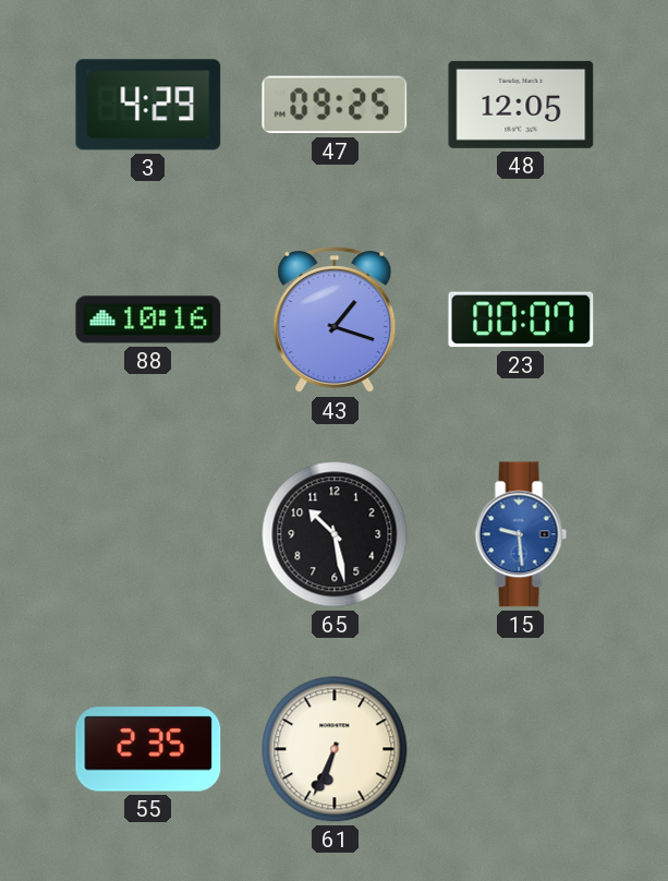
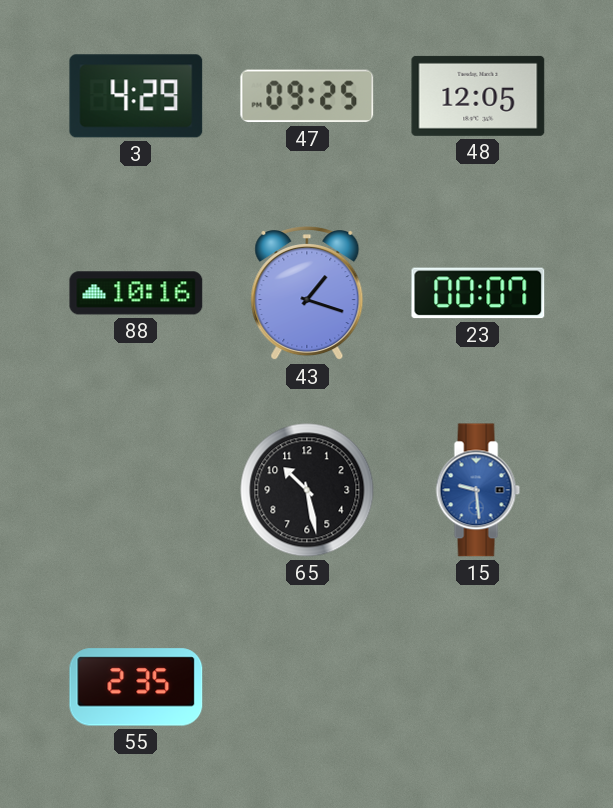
61: 6:34 -> none
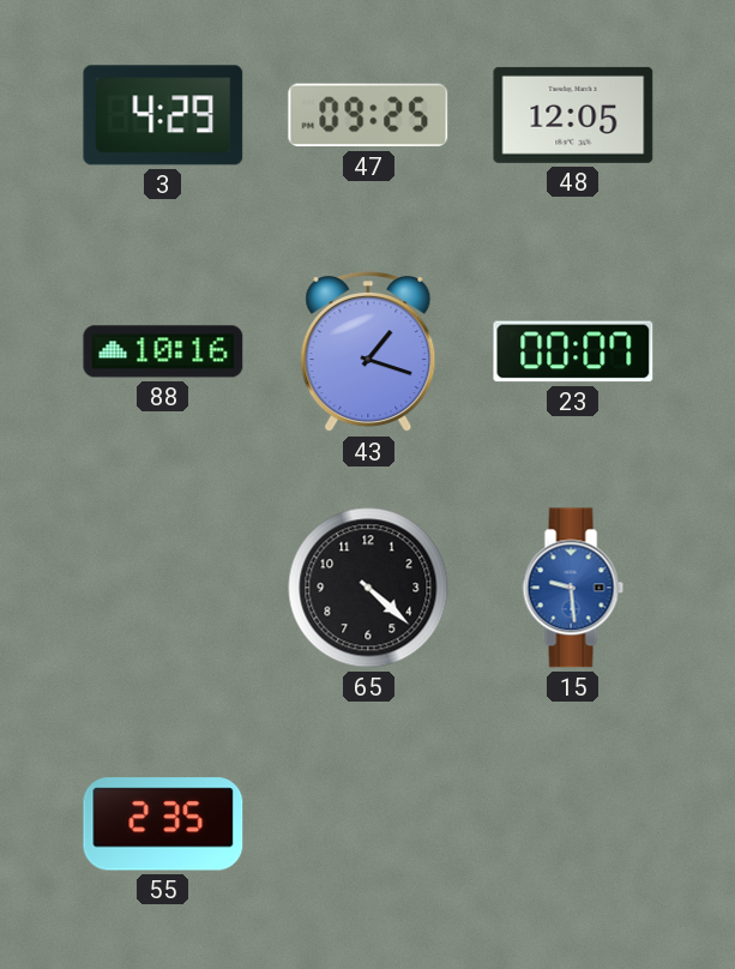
65: 10:28 -> 4:22
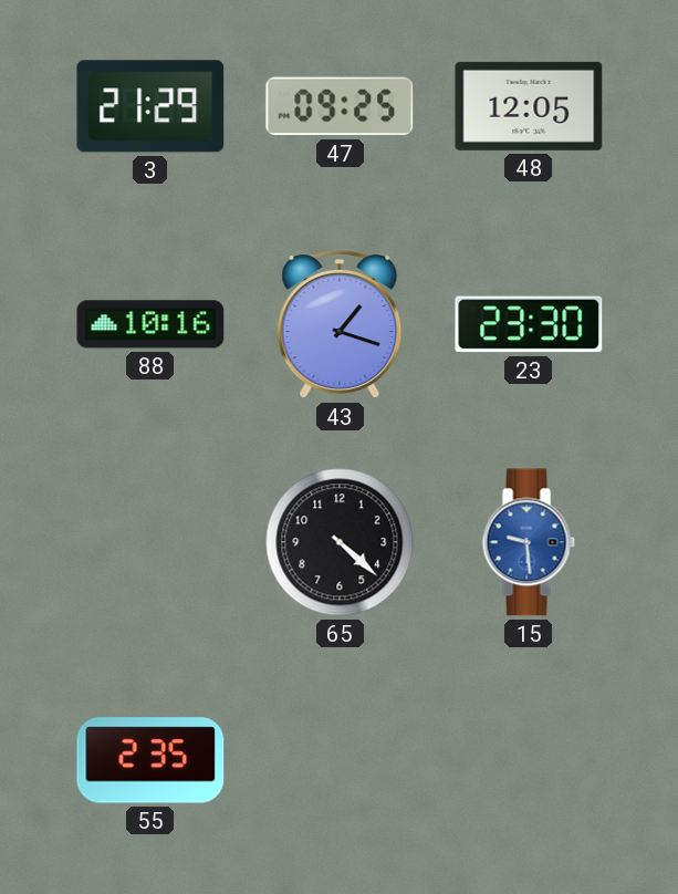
3: 4:29 -> 21:29
23: 00:07 -> 23:30
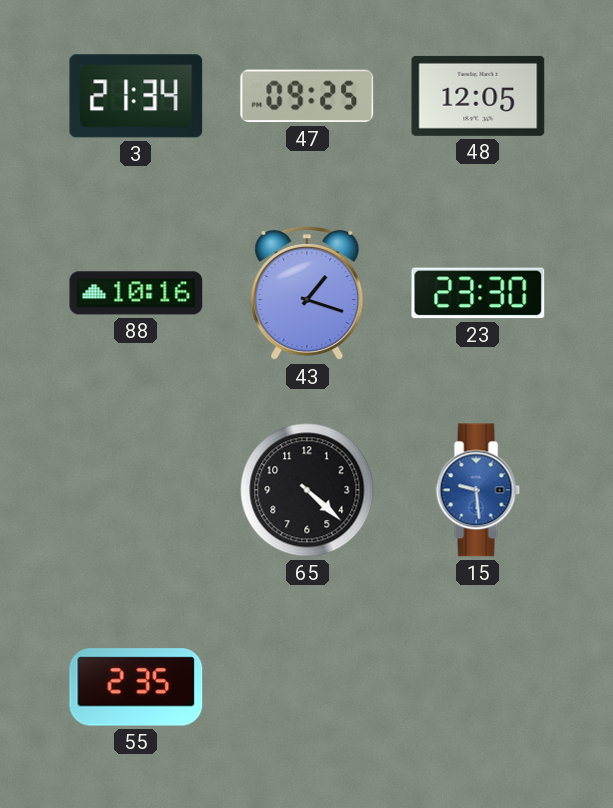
3: 21:29 -> 21:34
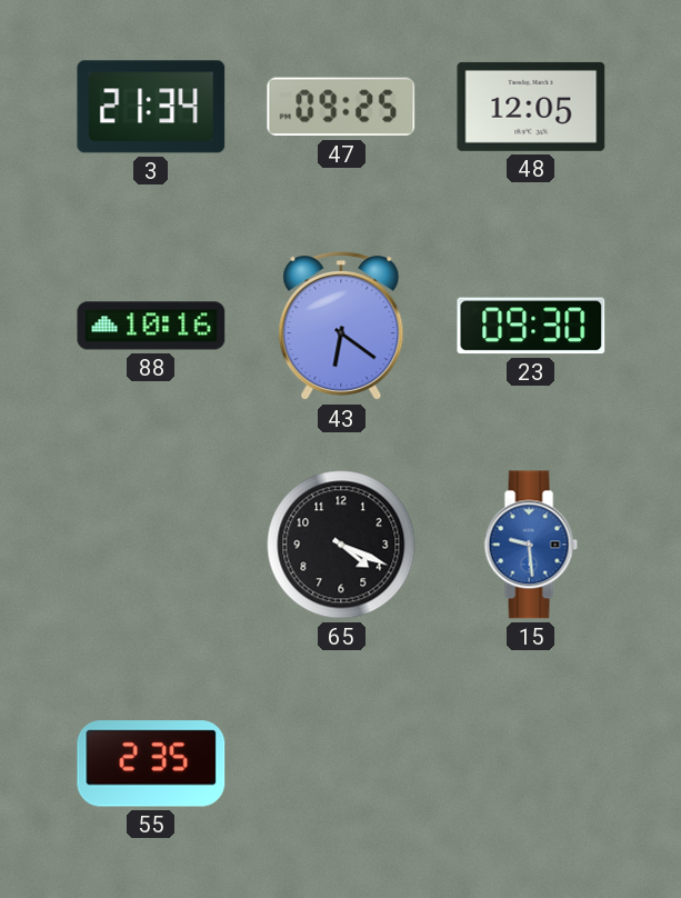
43: 1:18 -> 6:21
23: 23:30 -> 09:30
65: 4:22 -> 4:19
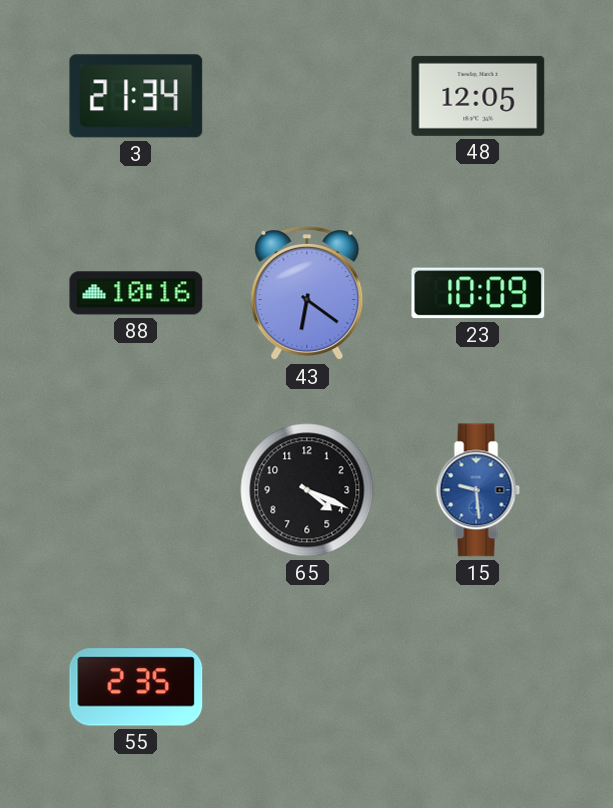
47: 09:25 -> none
23: 09:30 -> 10:09
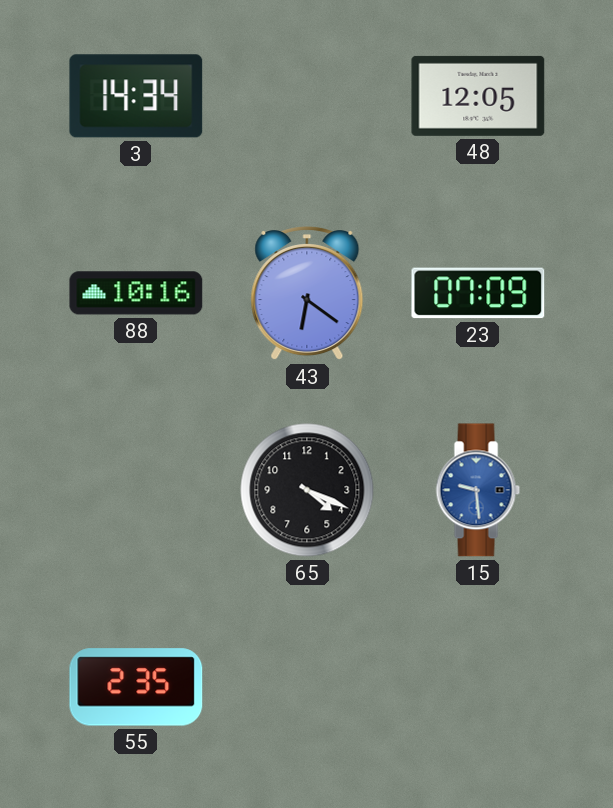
3: 21:34 -> 14:34
23: 10:09 -> 07:09
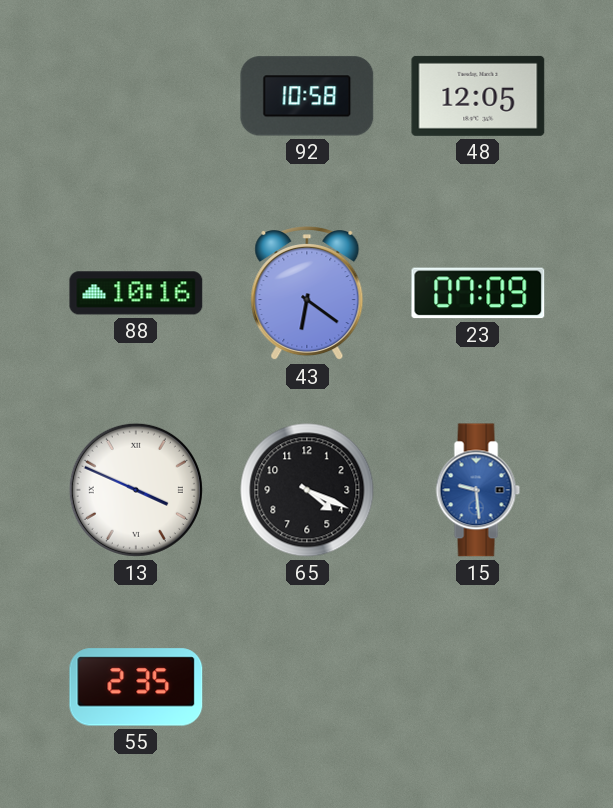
3: 14:34 -> none
92: none -> 10:58
13: none -> 3:49
